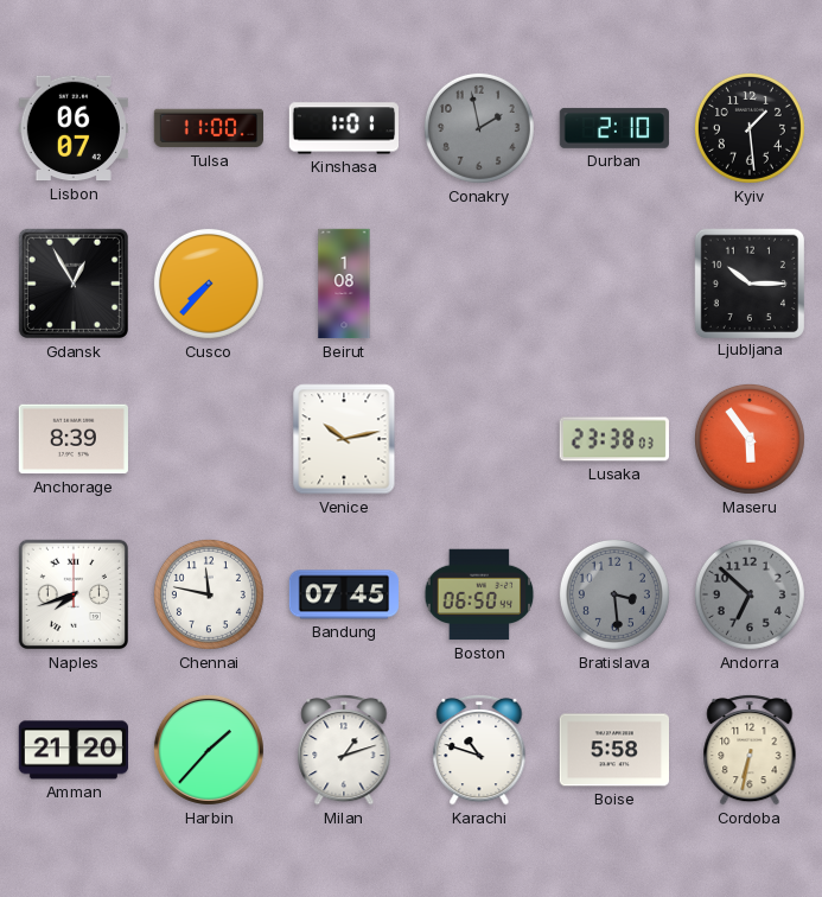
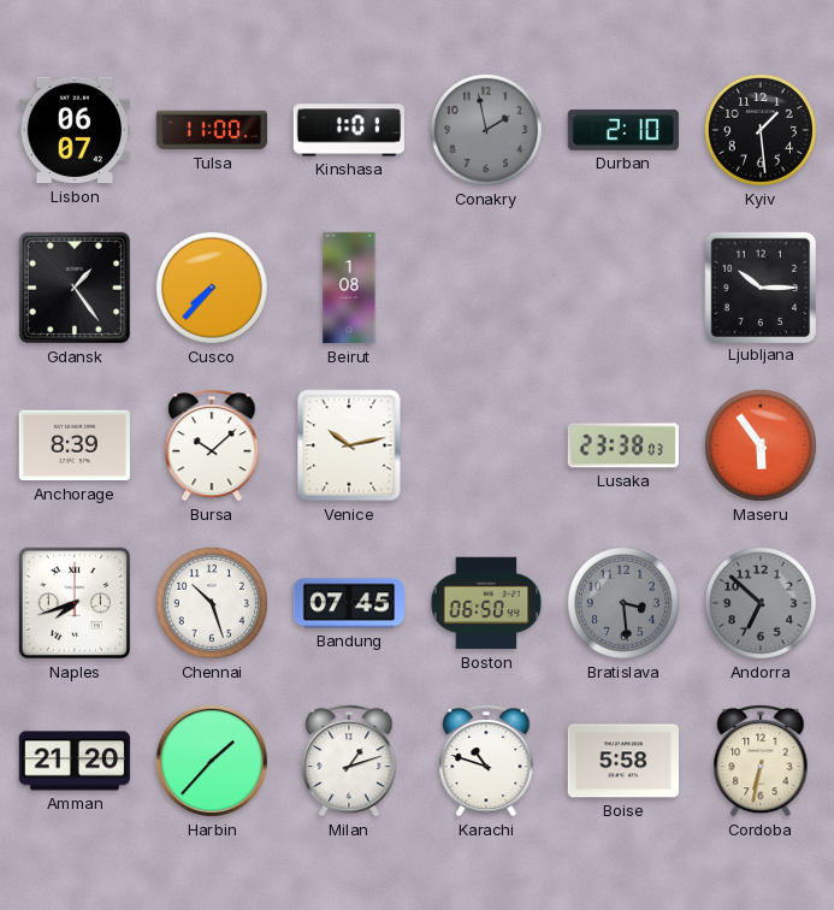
Gdansk: 12:55 -> 1:24
Bursa: none -> 10:08
Chennai: 11:47 -> 10:27
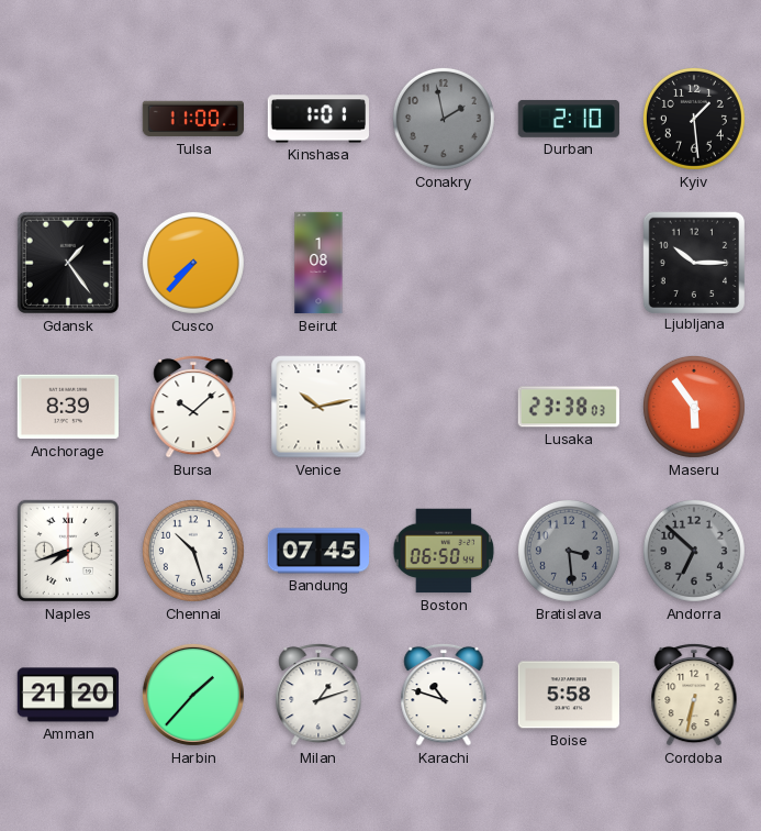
Lisbon: 06:07 -> none
